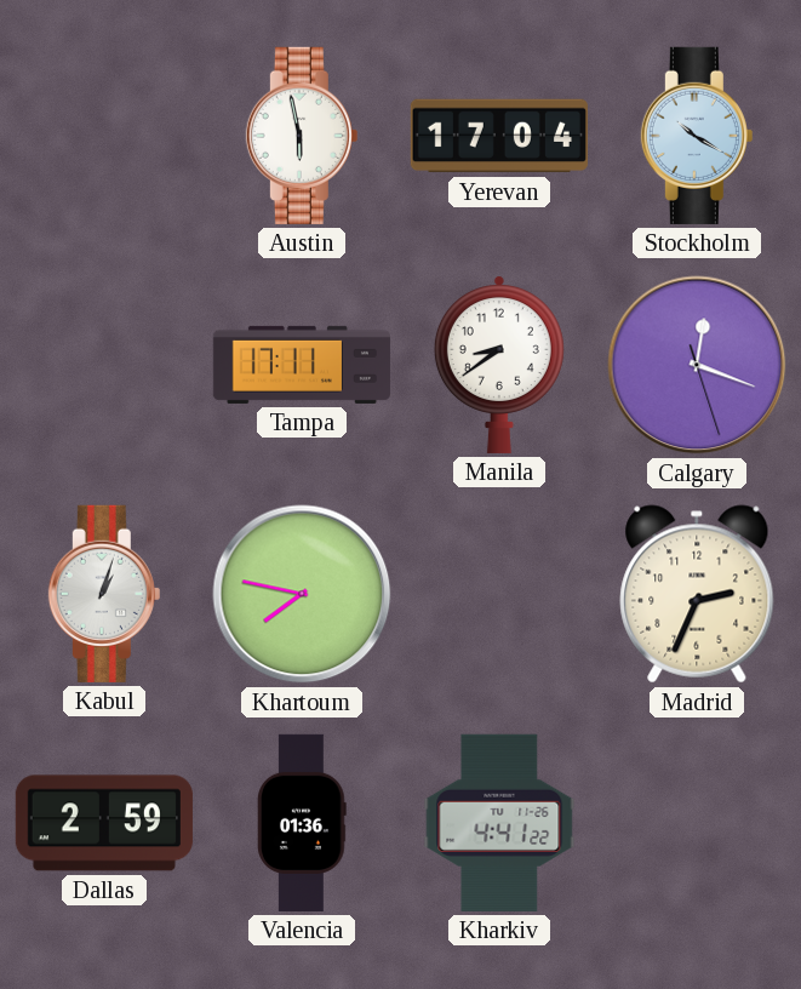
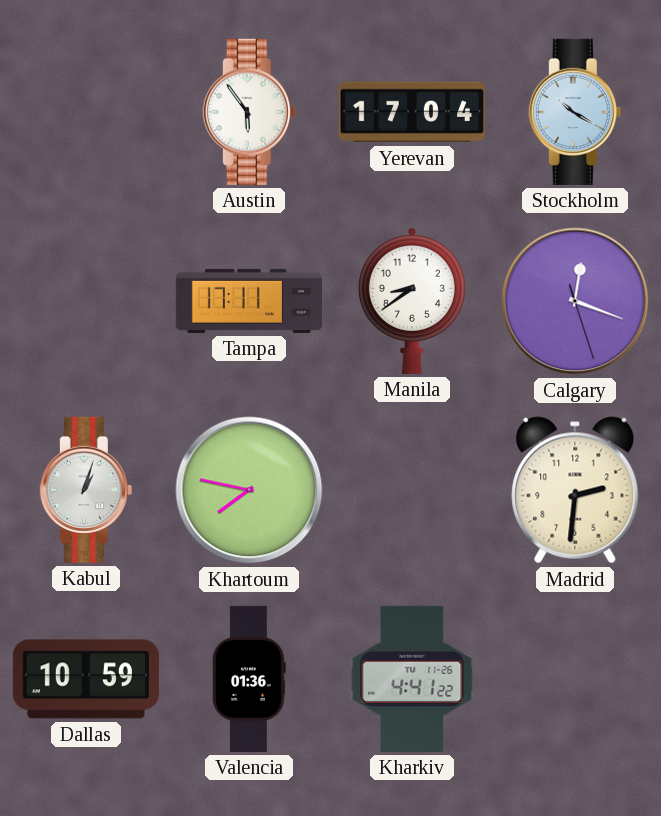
Austin: 5:58 -> 5:54
Madrid: 2:34 -> 2:31
Dallas: 2:59 -> 10:59
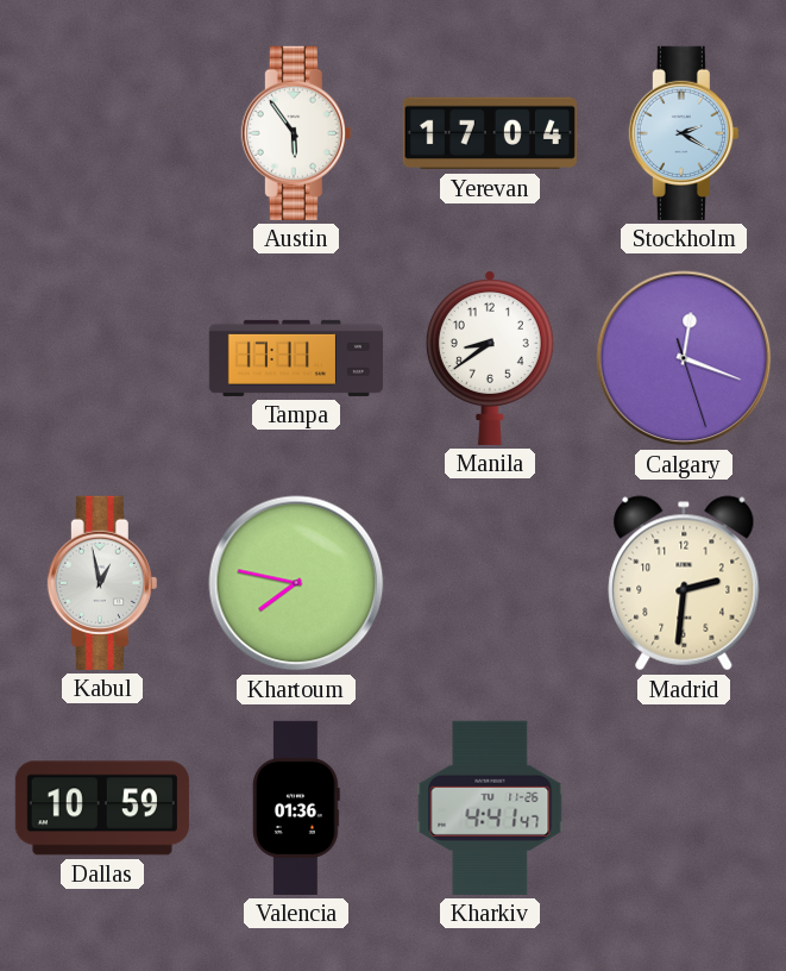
Stockholm: 10:20 -> 2:20
Kabul: 1:03 -> 12:58
Kharkiv: 4:41:22 -> 4:41:47
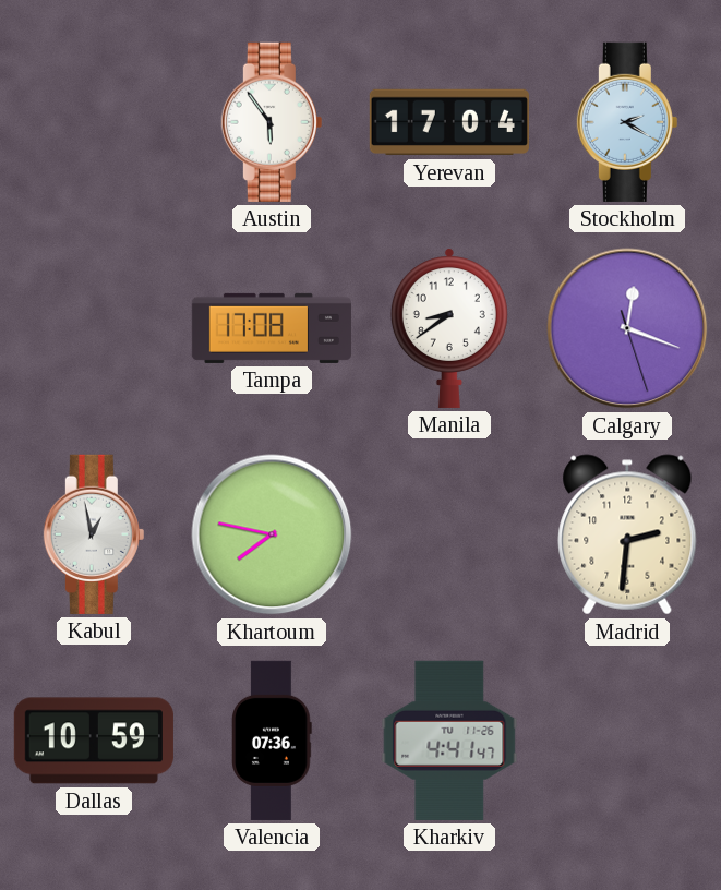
Tampa: 17:11 -> 17:08
Valencia: 01:36 -> 07:36
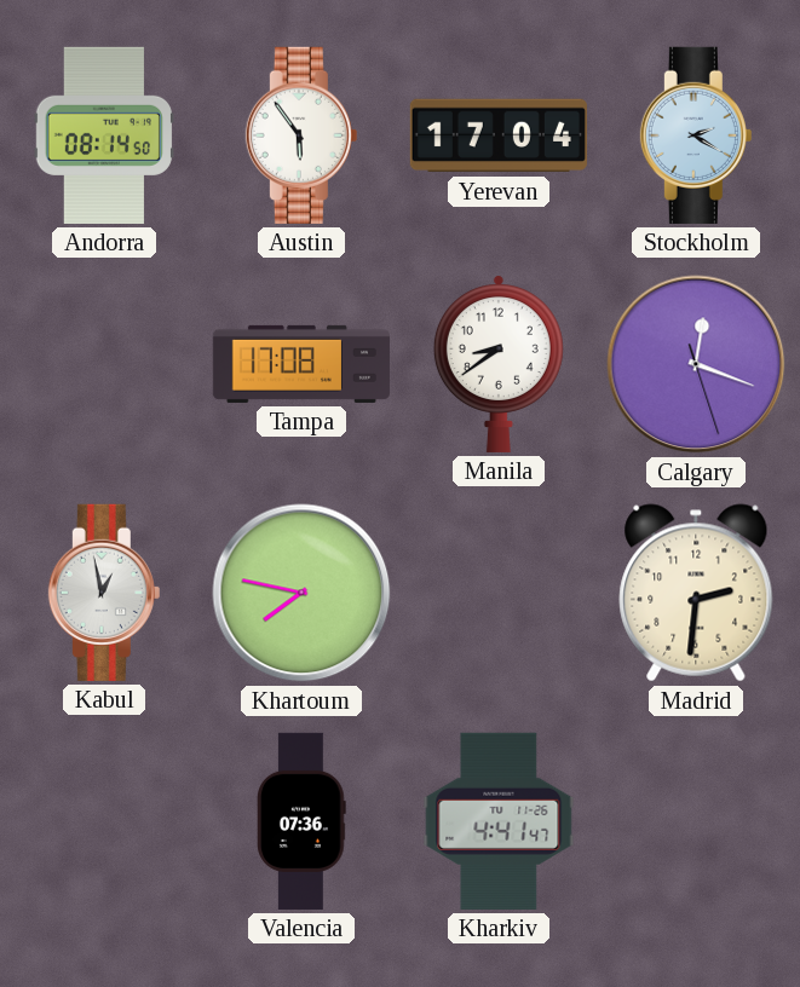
Andorra: none -> 08:14
Dallas: 10:59 -> none
